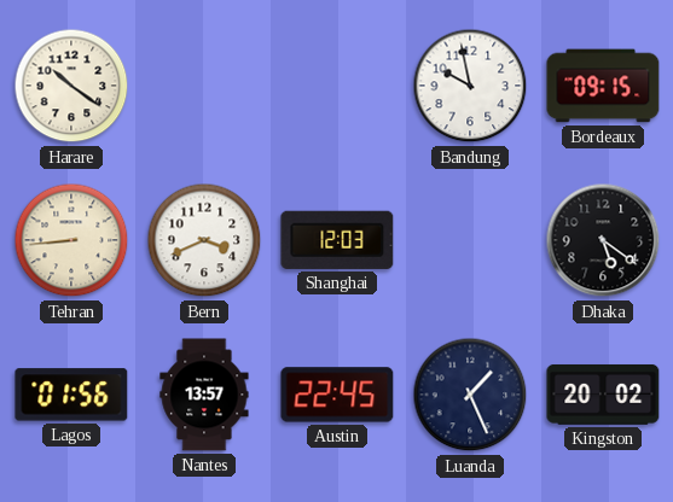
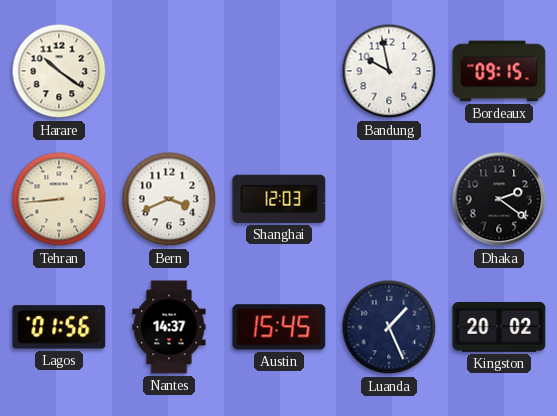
Dhaka: 5:21 -> 2:21
Nantes: 13:57 -> 14:37
Austin: 22:45 -> 15:45
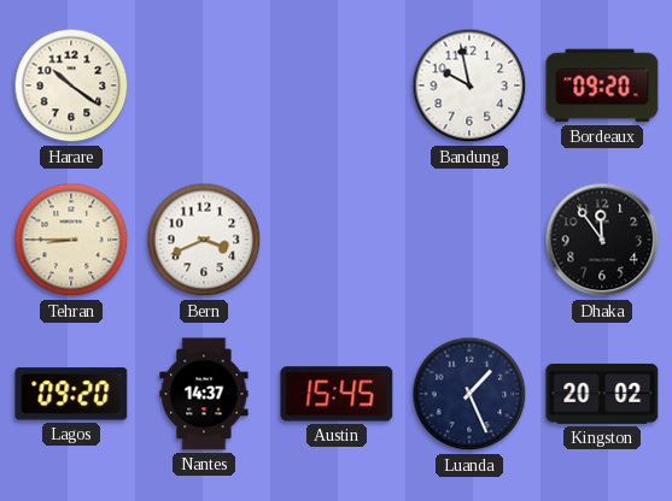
Bordeaux: 09:15 -> 09:20
Tehran: 8:44 -> 8:45
Shanghai: 12:03 -> none
Dhaka: 2:21 -> 11:54
Lagos: 01:56 -> 09:20
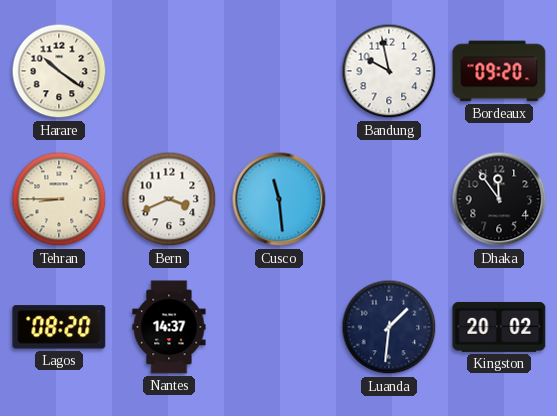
Cusco: none -> 11:29
Lagos: 09:20 -> 08:20
Austin: 15:45 -> none
Luanda: 1:26 -> 1:31
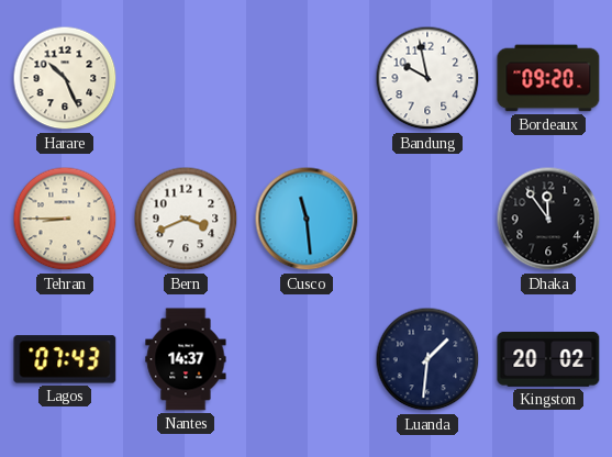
Harare: 10:21 -> 10:26
Lagos: 08:20 -> 07:43
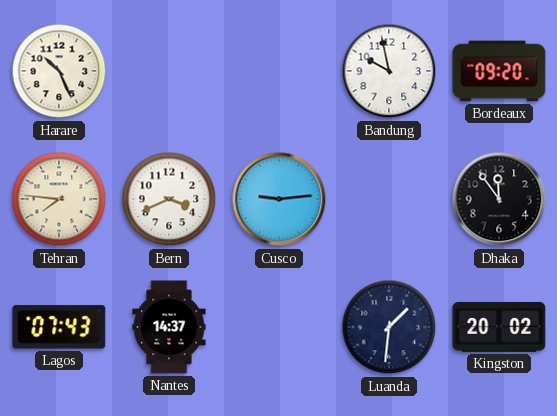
Tehran: 8:45 -> 7:46
Cusco: 11:29 -> 9:14
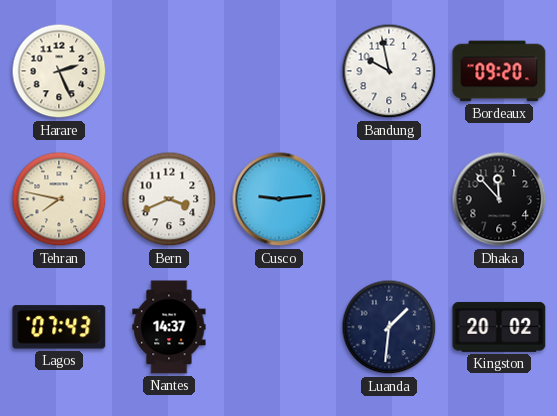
Harare: 10:26 -> 2:26
Tehran: 7:46 -> 7:47
Dhaka: 11:54 -> 11:53
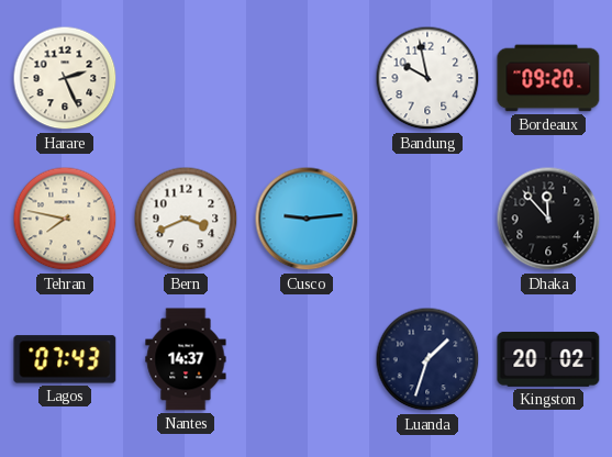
Luanda: 1:31 -> 1:33
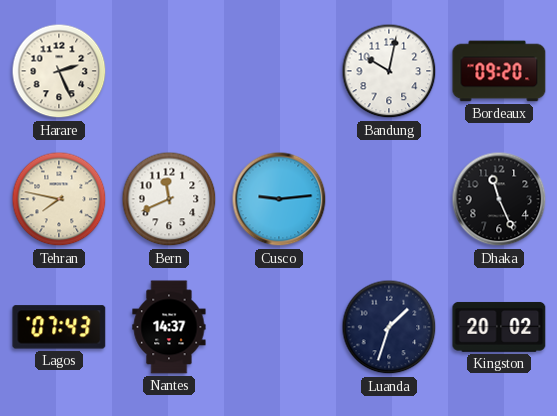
Bandung: 9:58 -> 10:02
Bern: 3:41 -> 11:41
Dhaka: 11:53 -> 11:26
